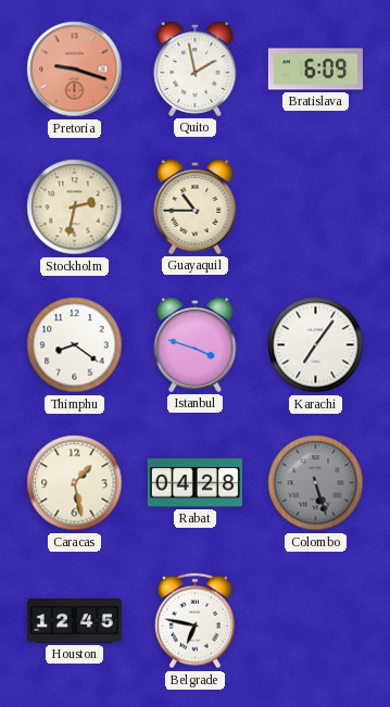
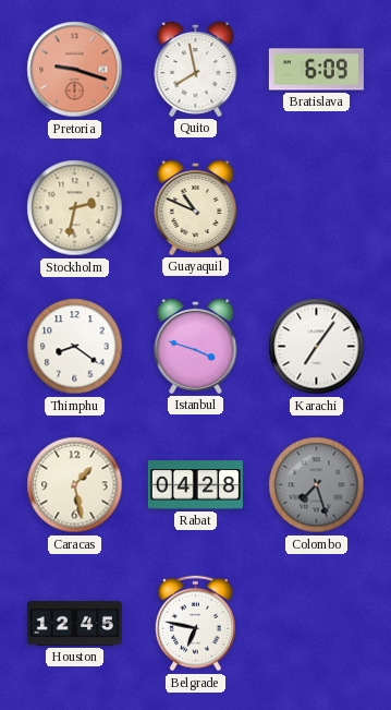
Quito: 1:58 -> 7:58
Guayaquil: 10:45 -> 10:49
Colombo: 5:27 -> 7:27
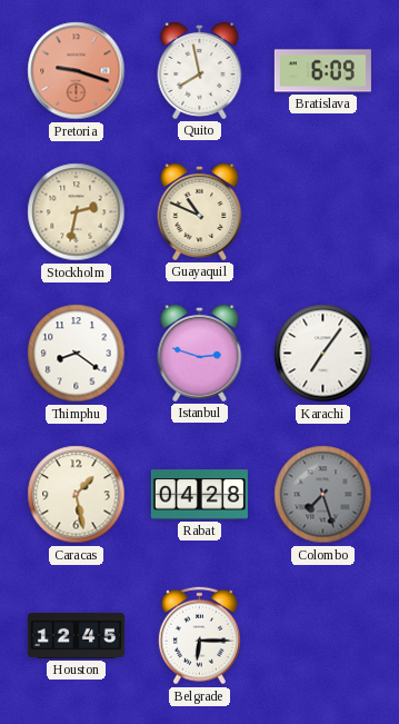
Istanbul: 3:48 -> 2:48
Belgrade: 6:47 -> 6:15
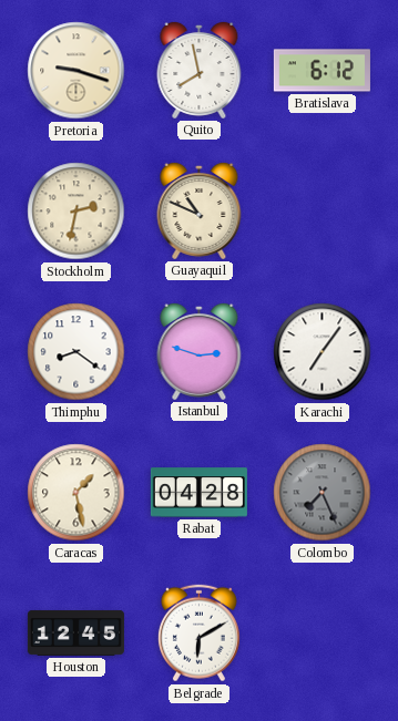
Pretoria dial: salmon -> cream
Bratislava: 6:09 -> 6:12
Colombo: 7:27 -> 7:26
Belgrade: 6:15 -> 6:10
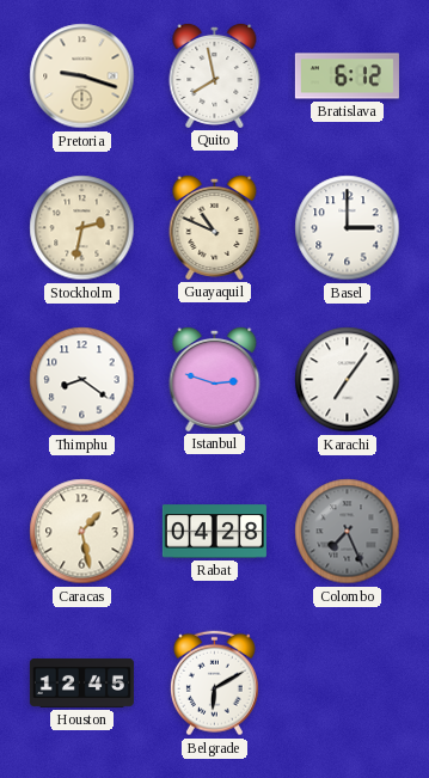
Basel: none -> 3:00
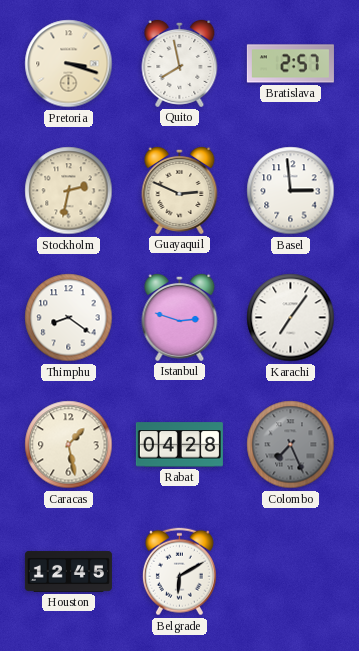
Pretoria: 9:18 -> 3:18
Bratislava: 6:12 -> 2:57
Guayaquil: 10:49 -> 2:49
Basel: 3:00 -> 2:59
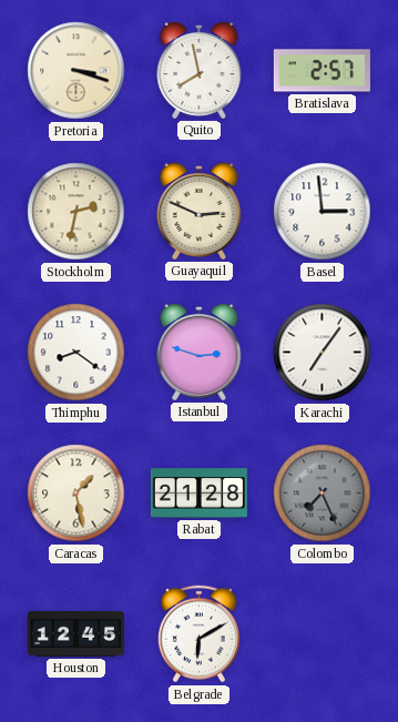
Rabat: 04:28 -> 21:28
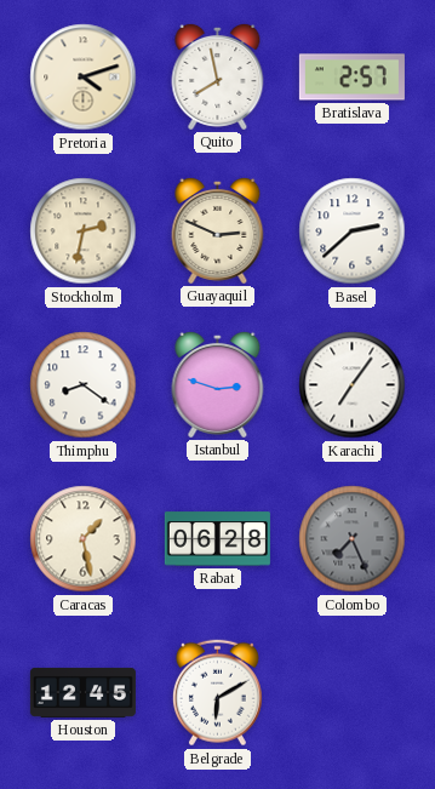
Pretoria: 3:18 -> 4:12
Basel: 2:59 -> 2:38
Rabat: 21:28 -> 06:28
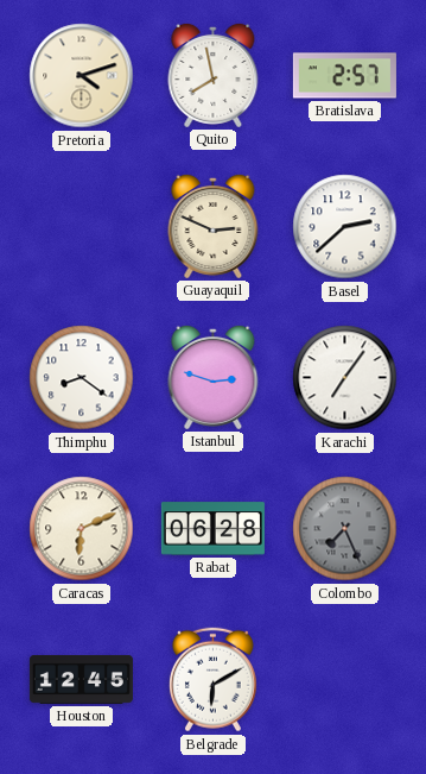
Stockholm: 2:32 -> none
Caracas: 1:28 -> 6:11
